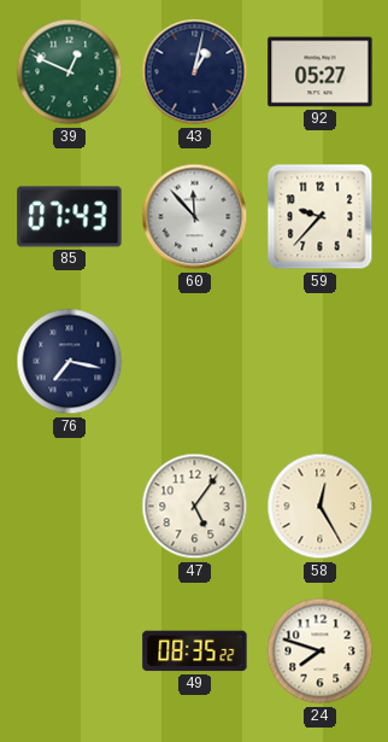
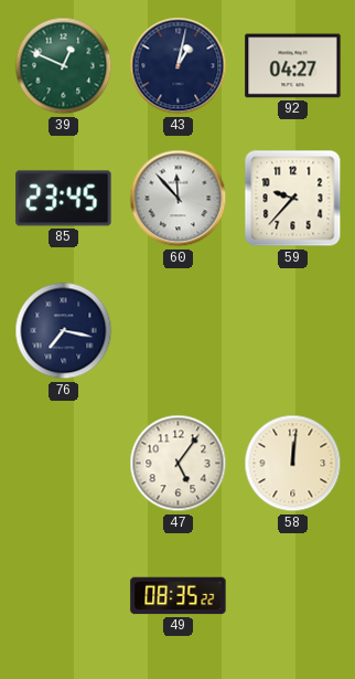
92: 05:27 -> 04:27
85: 07:43 -> 23:45
58: 12:25 -> 12:01
24: 7:48 -> none
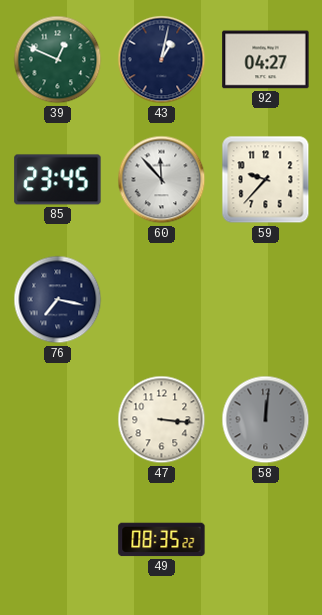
47: 5:06 -> 3:16
58 dial: cream -> grey
